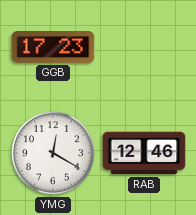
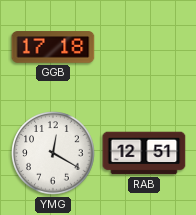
GGB: 17:23 -> 17:18
RAB: 12:46 -> 12:51
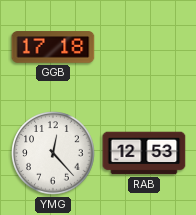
YMG: 12:20 -> 12:23
RAB: 12:51 -> 12:53
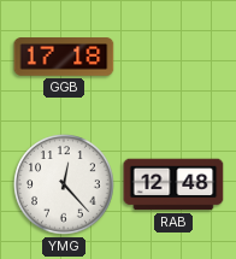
RAB: 12:53 -> 12:48
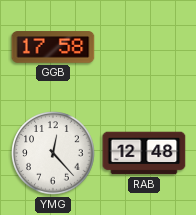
GGB: 17:18 -> 17:58
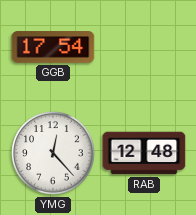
GGB: 17:58 -> 17:54
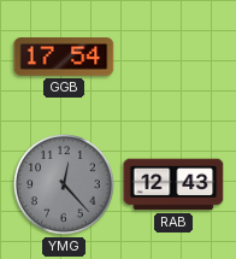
YMG dial: white -> grey
RAB: 12:48 -> 12:43
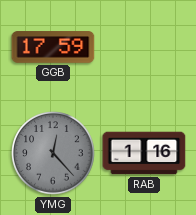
GGB: 17:54 -> 17:59
RAB: 12:43 -> 1:16
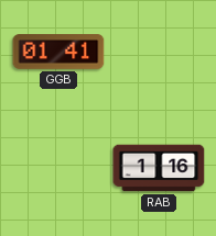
GGB: 17:59 -> 01:41
YMG: 12:23 -> none
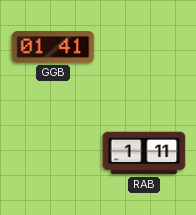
RAB: 1:16 -> 1:11
